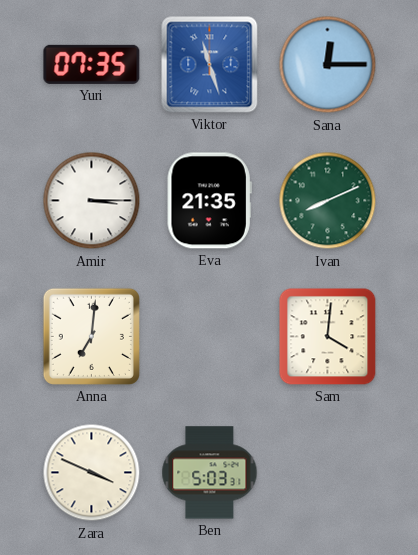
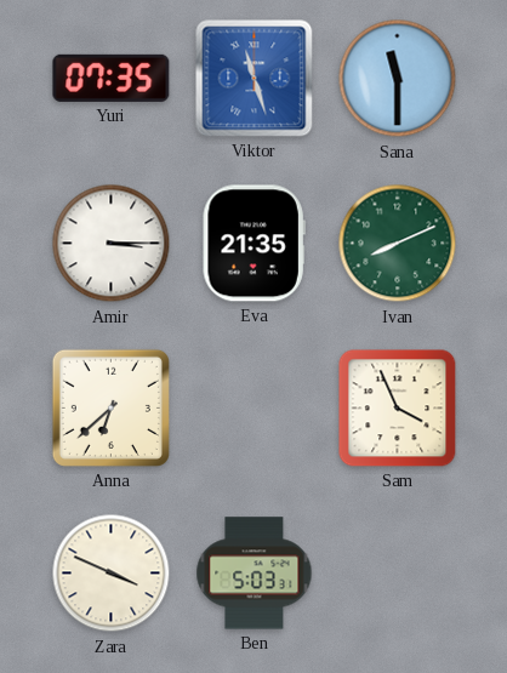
Sana: 12:15 -> 11:30
Anna: 7:01 -> 6:38
Sam: 4:01 -> 3:56
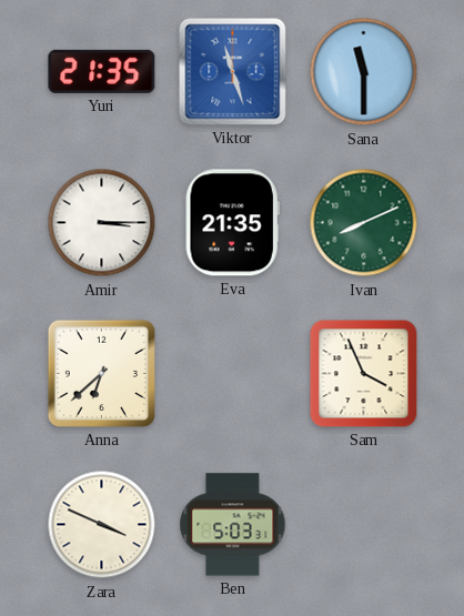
Yuri: 07:35 -> 21:35
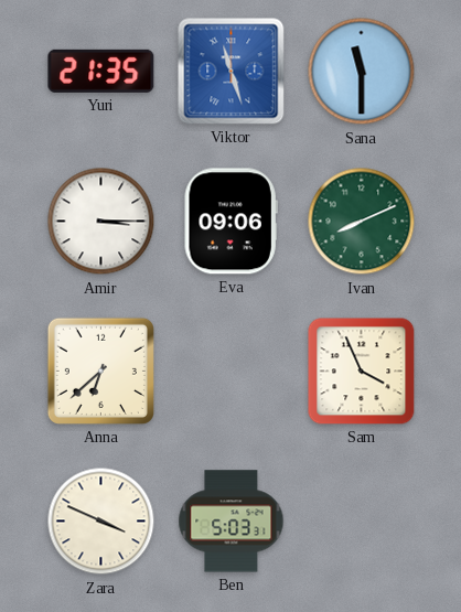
Eva: 21:35 -> 09:06
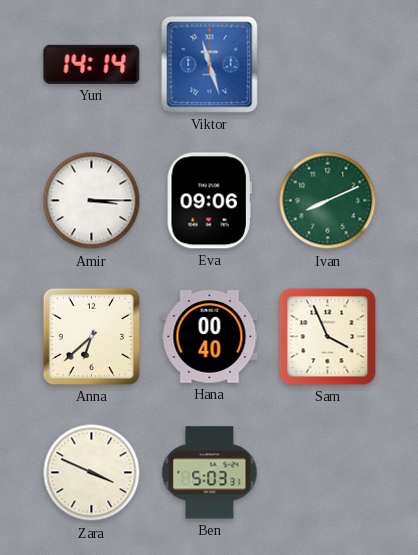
Yuri: 21:35 -> 14:14
Sana: 11:30 -> none
Hana: none -> 00:40
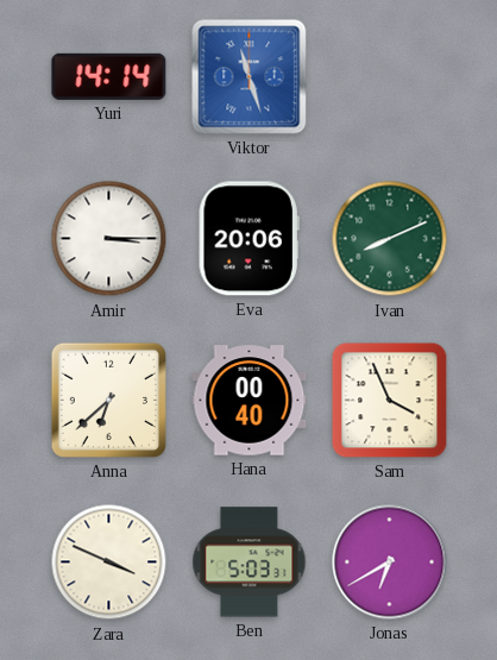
Eva: 09:06 -> 20:06
Jonas: none -> 6:40
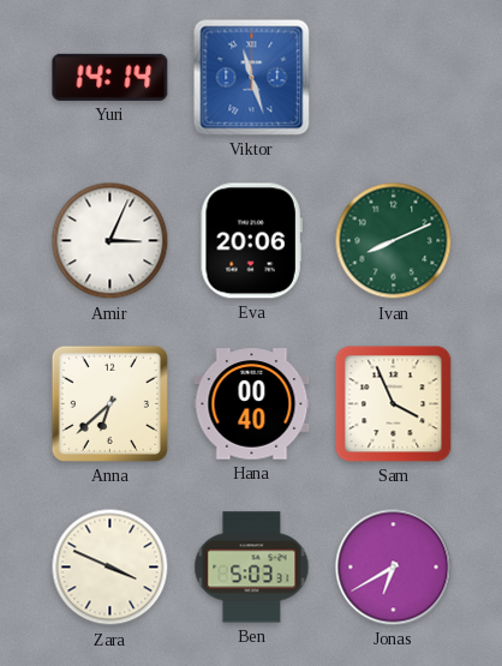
Amir: 3:15 -> 3:04
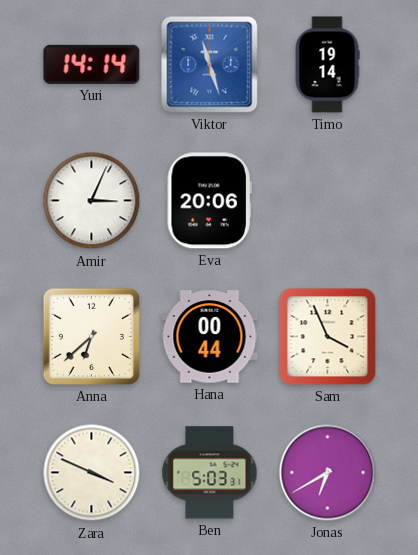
Timo: none -> 19:14
Ivan: 8:11 -> none
Hana: 00:40 -> 00:44
